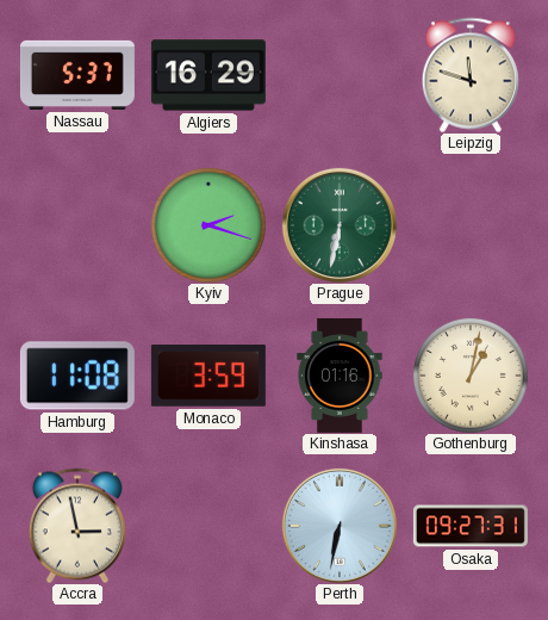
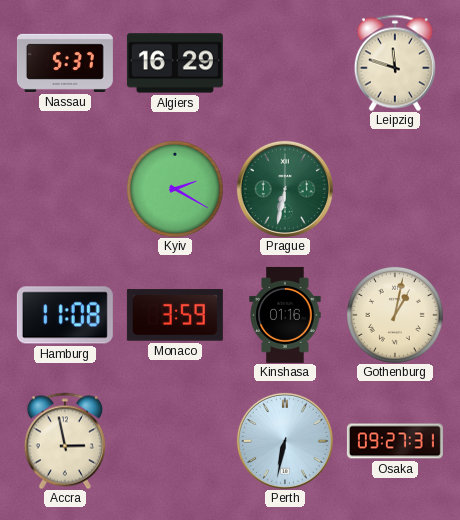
Kyiv: 2:18 -> 2:20
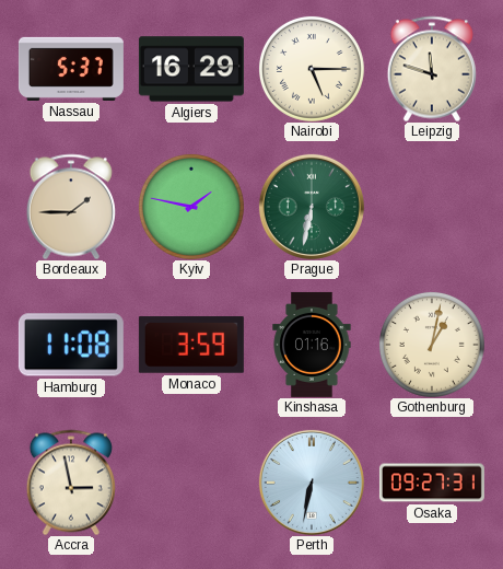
Nairobi: none -> 5:15
Bordeaux: none -> 1:45
Kyiv: 2:20 -> 1:47
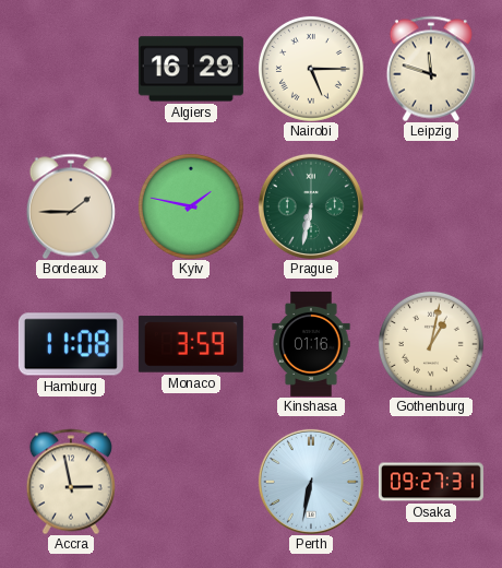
Nassau: 5:37 -> none
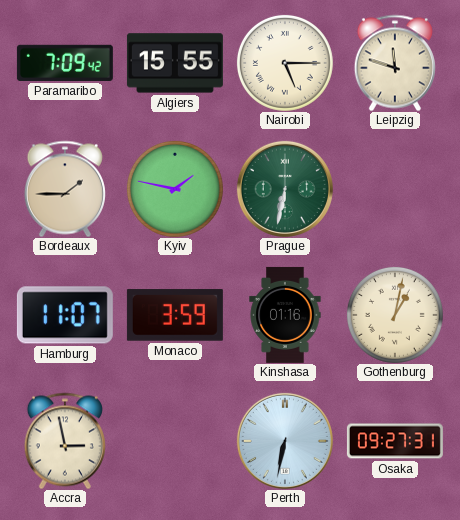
Paramaribo: none -> 7:09
Algiers: 16:29 -> 15:55
Hamburg: 11:08 -> 11:07
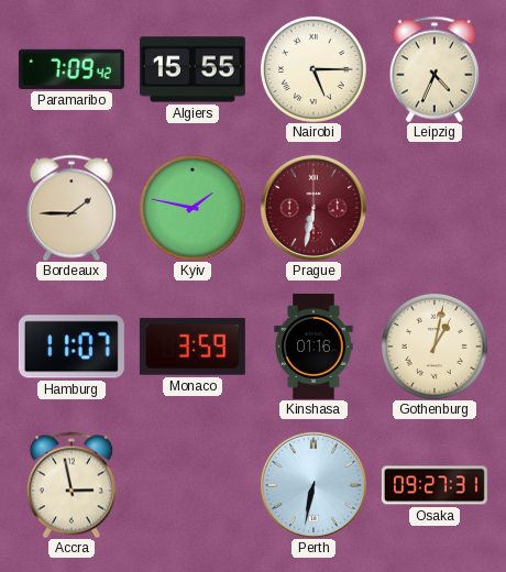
Leipzig: 11:48 -> 4:34
Prague dial: green -> burgundy
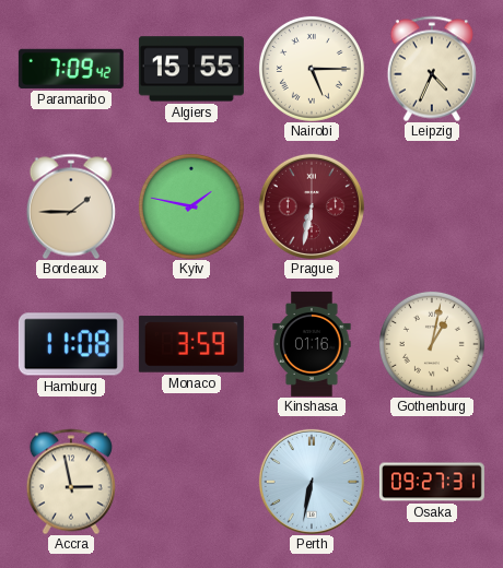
Hamburg: 11:07 -> 11:08
